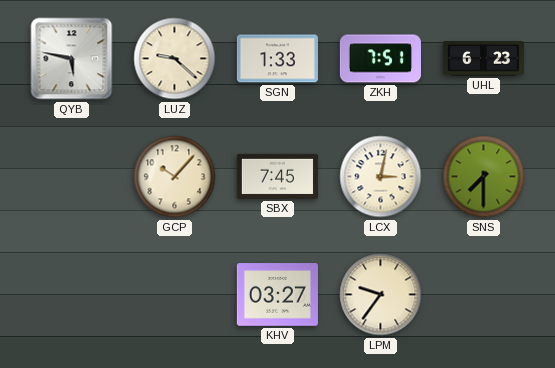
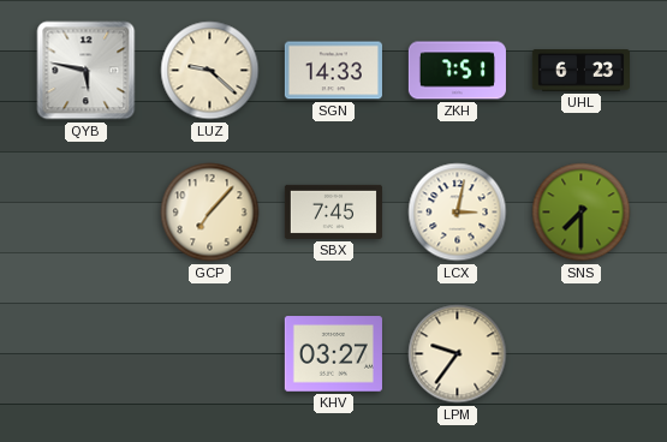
SGN: 1:33 -> 14:33
GCP: 10:07 -> 7:07
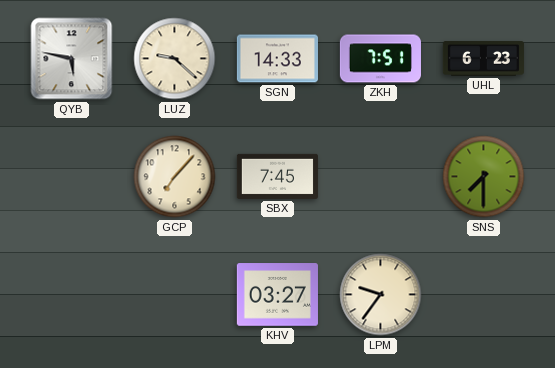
LCX: 3:02 -> none
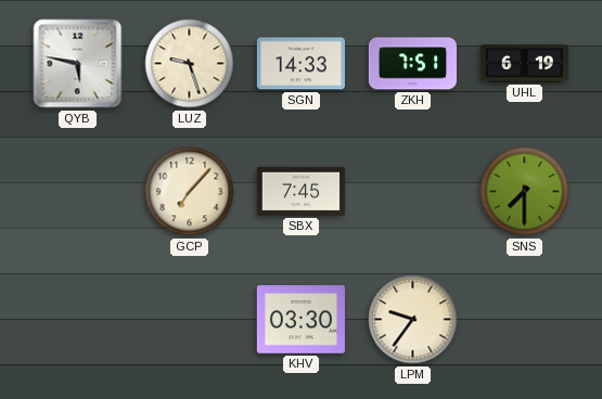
LUZ: 9:22 -> 9:27
UHL: 6:23 -> 6:19
KHV: 03:27 -> 03:30
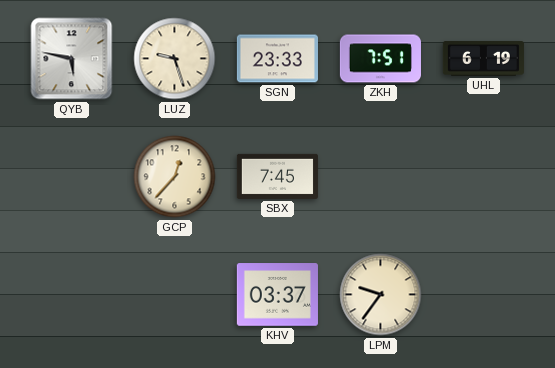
SGN: 14:33 -> 23:33
GCP: 7:07 -> 12:37
SNS: 7:30 -> none
KHV: 03:30 -> 03:37
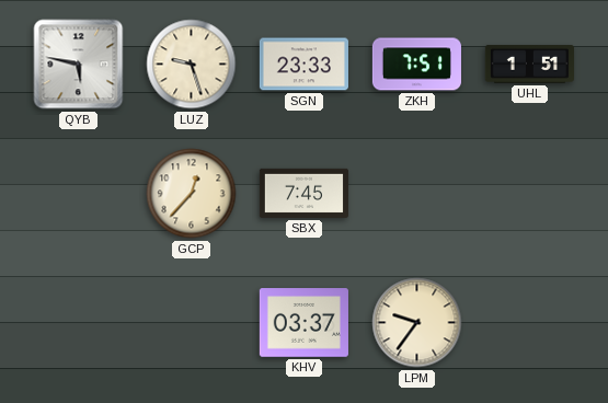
UHL: 6:19 -> 1:51
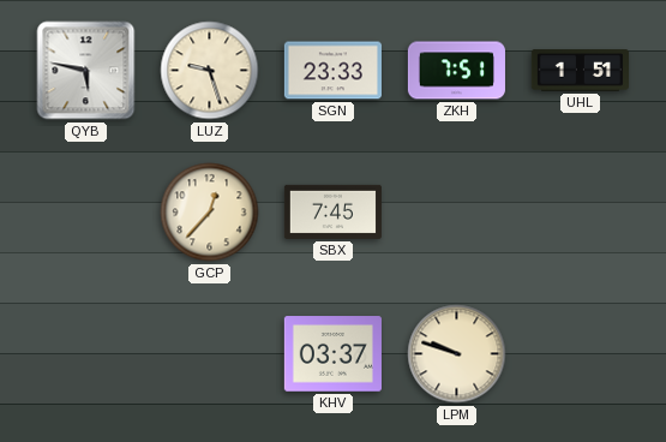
LPM: 9:36 -> 9:48
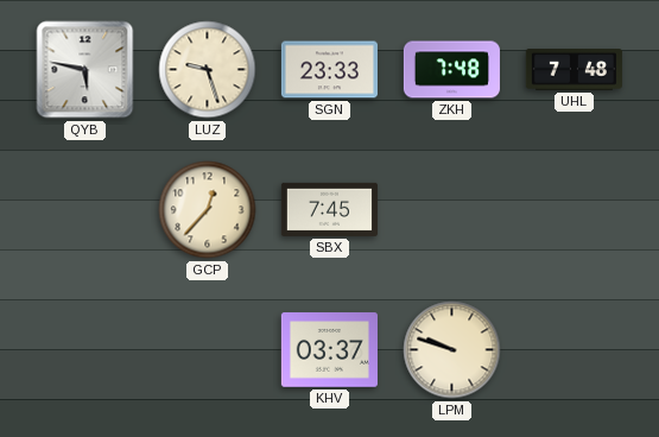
ZKH: 7:51 -> 7:48
UHL: 1:51 -> 7:48
